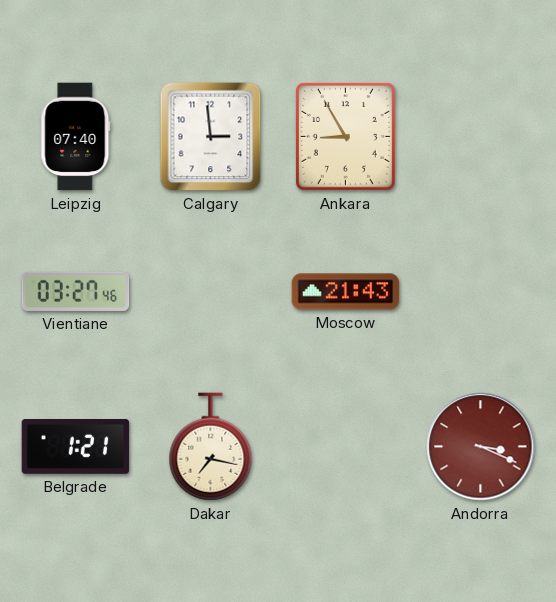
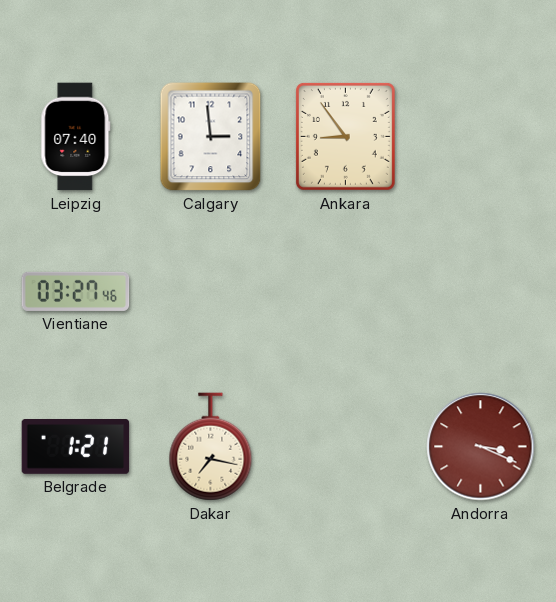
Ankara: 8:55 -> 8:54
Moscow: 21:43 -> none
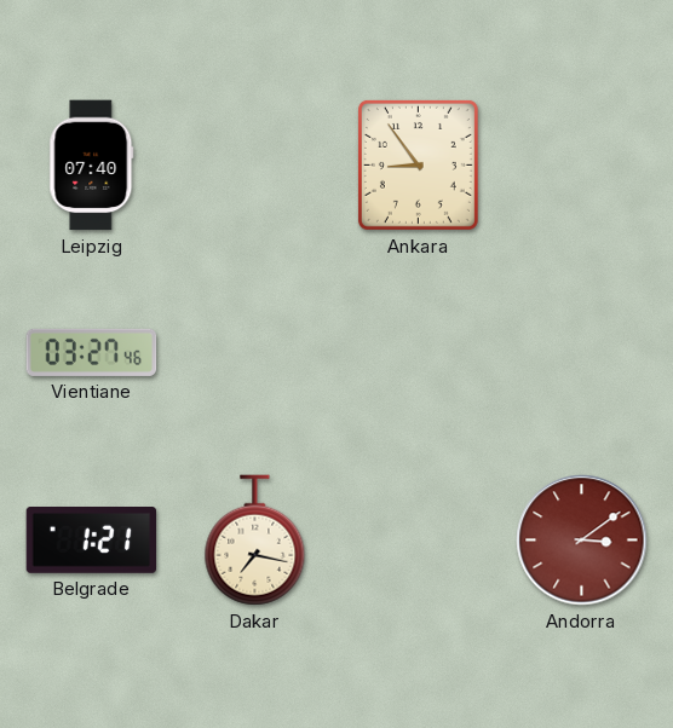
Calgary: 2:59 -> none
Andorra: 3:19 -> 3:09
